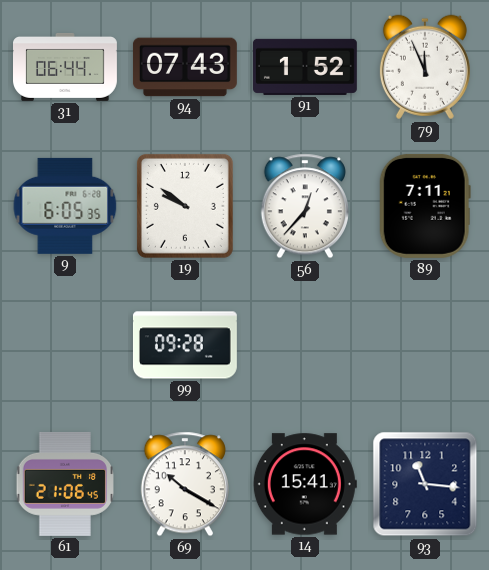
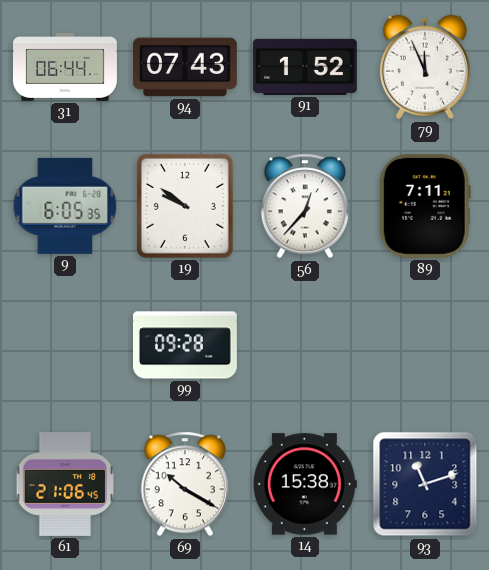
14: 15:41 -> 15:38
93: 11:16 -> 11:12
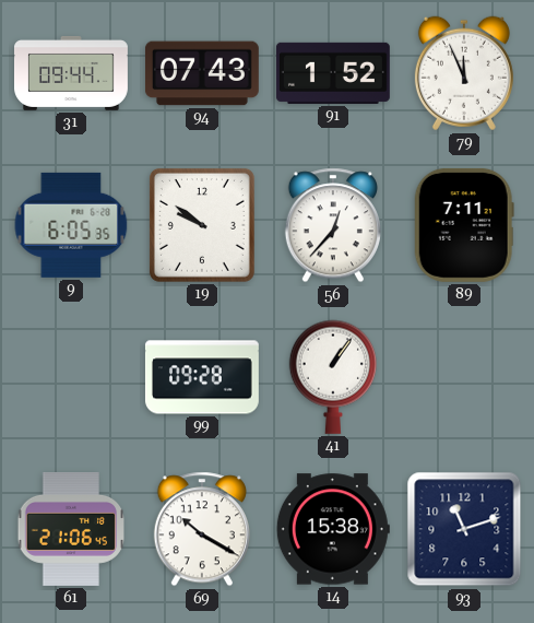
31: 06:44 -> 09:44
41: none -> 1:06
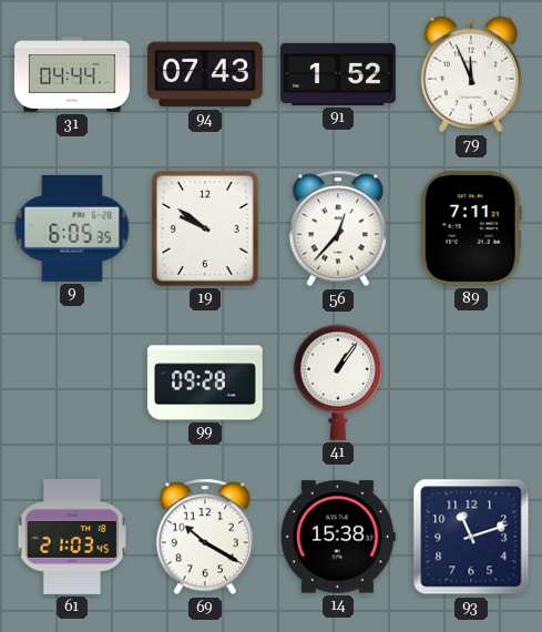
31: 09:44 -> 04:44
61: 21:06 -> 21:03
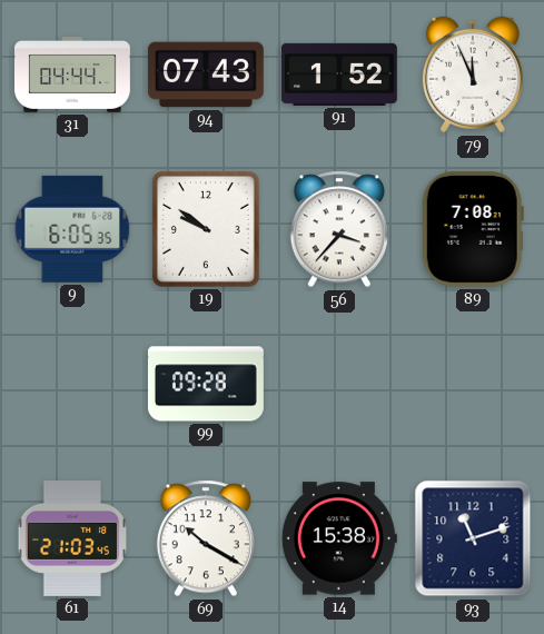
56: 12:37 -> 3:37
89: 7:11 -> 7:08
41: 1:06 -> none
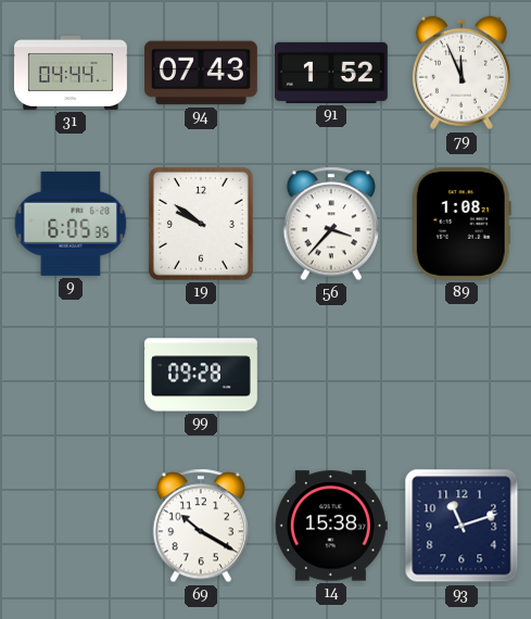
89: 7:08 -> 1:08
61: 21:03 -> none
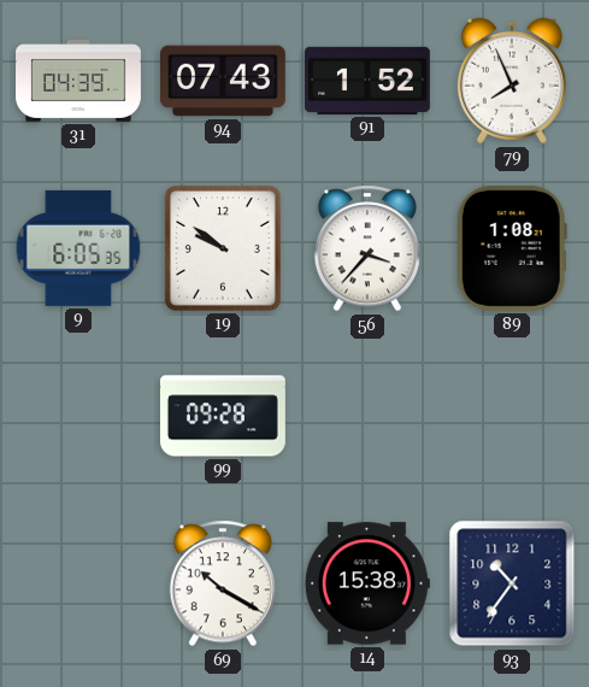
31: 04:44 -> 04:39
79: 11:56 -> 7:56
93: 11:12 -> 10:36
